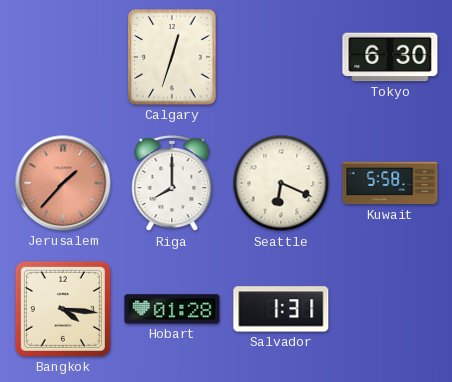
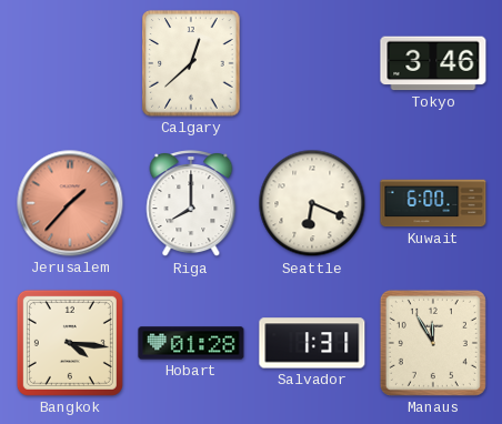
Calgary: 12:33 -> 12:38
Tokyo: 6:30 -> 3:46
Kuwait: 5:58 -> 6:00
Manaus: none -> 11:55
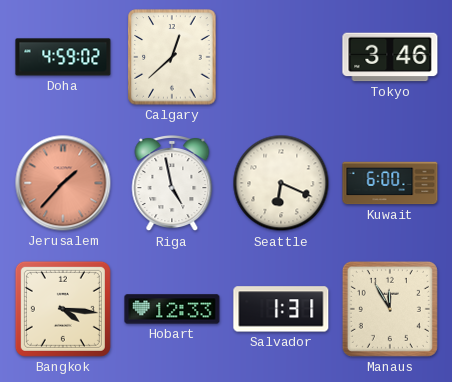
Doha: none -> 4:59
Riga: 8:00 -> 4:58
Hobart: 01:28 -> 12:33
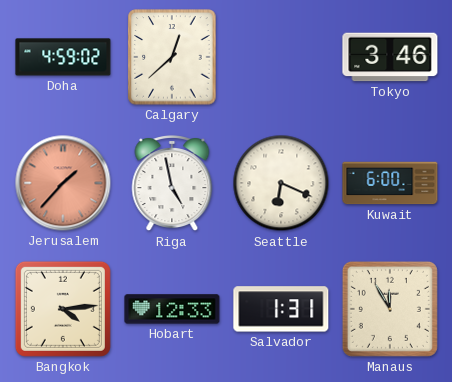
Bangkok: 4:16 -> 4:14
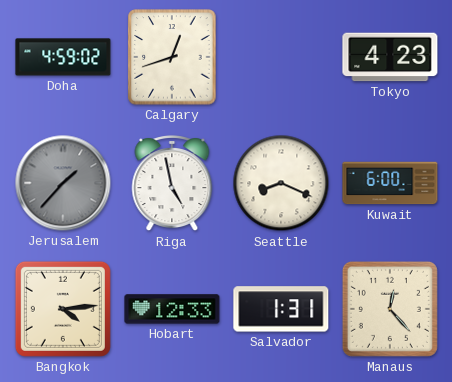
Calgary: 12:38 -> 12:42
Tokyo: 3:46 -> 4:23
Jerusalem dial: salmon -> grey
Seattle: 6:19 -> 8:19
Manaus: 11:55 -> 12:23
